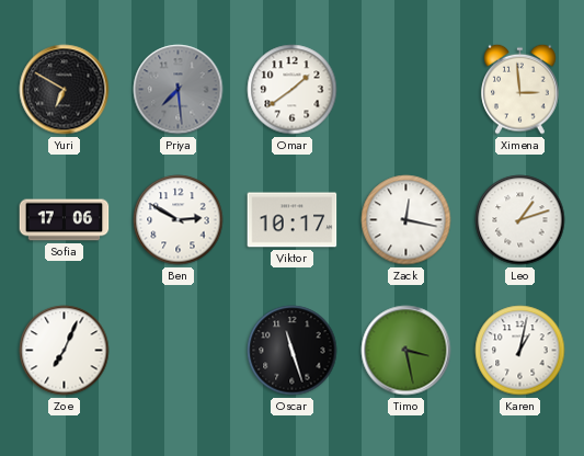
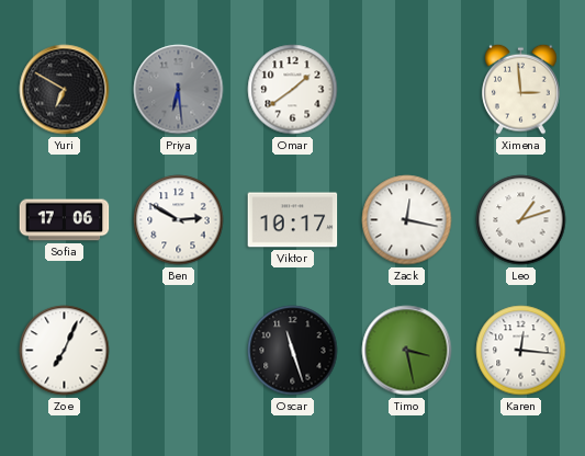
Priya: 7:29 -> 6:29
Karen: 1:02 -> 12:16
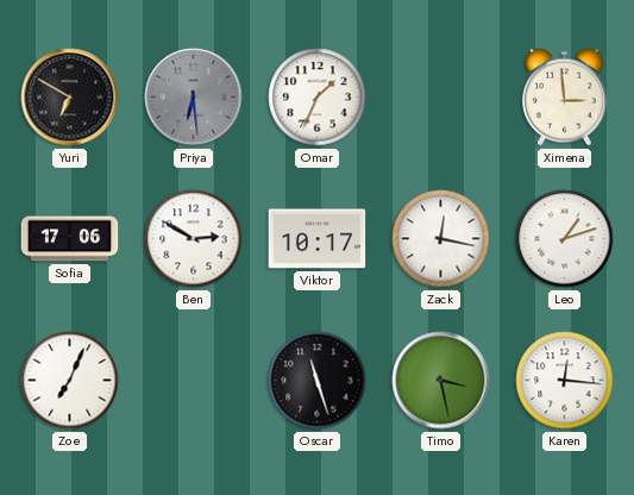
Omar: 1:39 -> 1:34
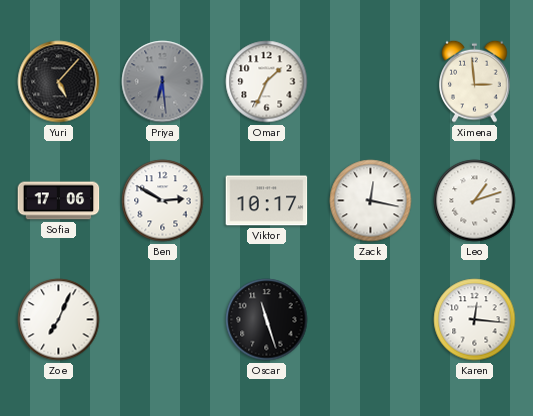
Yuri: 6:50 -> 5:07
Timo: 3:28 -> none
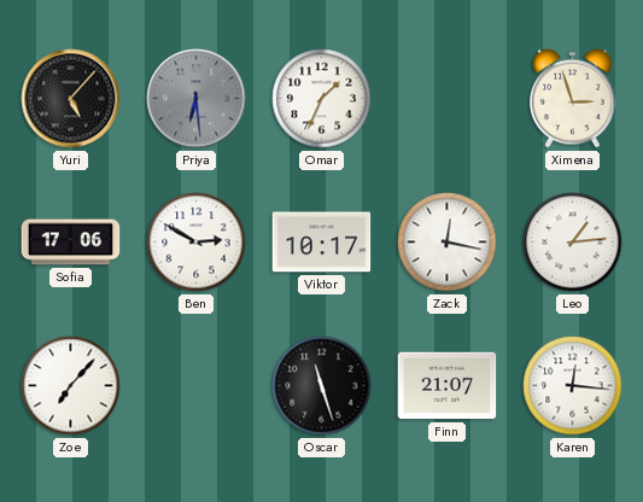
Ximena: 2:59 -> 2:57
Leo: 1:12 -> 1:14
Zoe: 7:04 -> 7:07
Finn: none -> 21:07
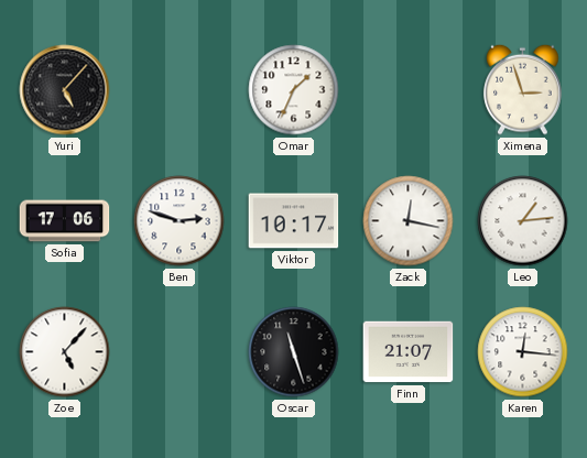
Priya: 6:29 -> none
Ben: 2:50 -> 2:48
Zoe: 7:07 -> 5:07
